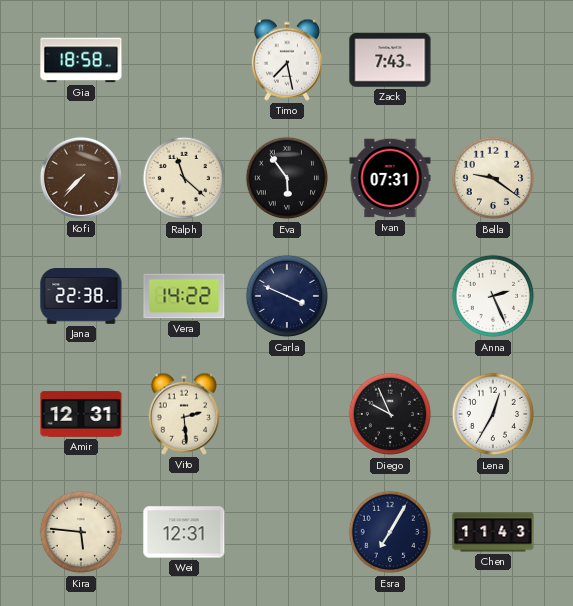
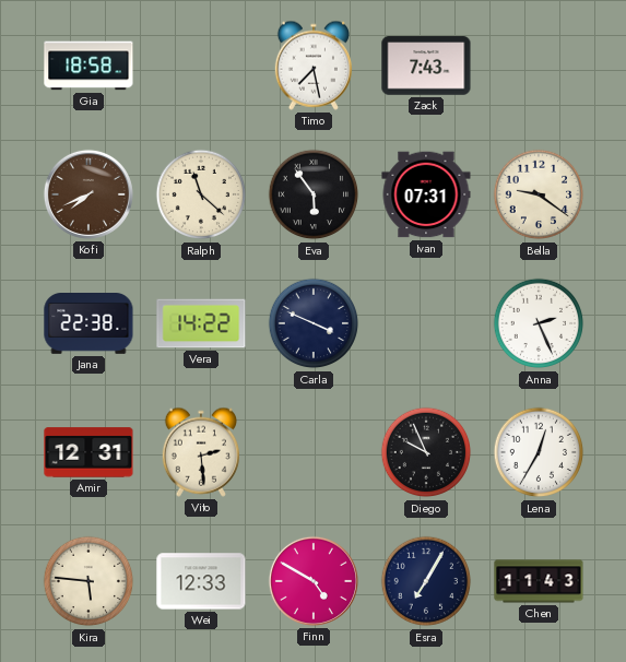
Kofi: 7:37 -> 7:41
Wei: 12:31 -> 12:33
Finn: none -> 4:50
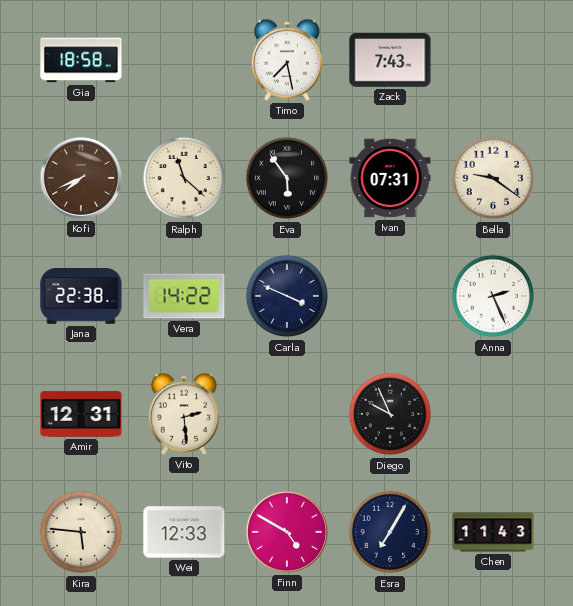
Lena: 12:35 -> none
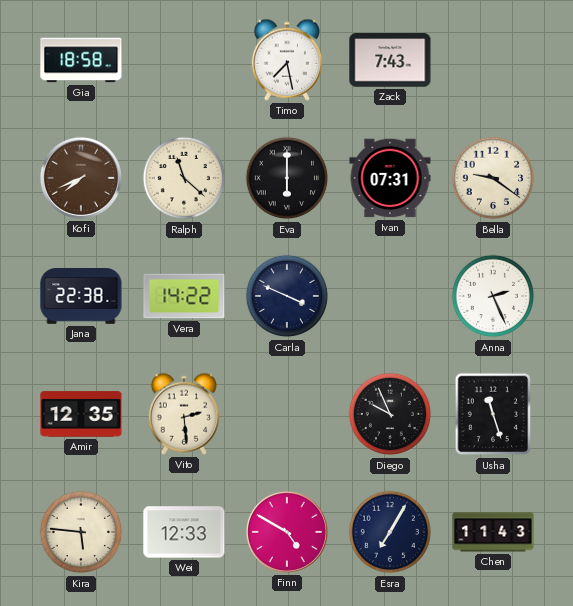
Eva: 5:54 -> 6:00
Amir: 12:31 -> 12:35
Usha: none -> 11:27
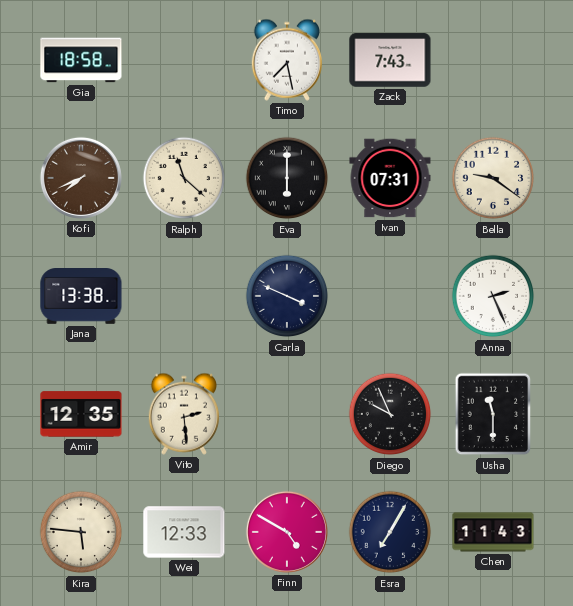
Jana: 22:38 -> 13:38
Vera: 14:22 -> none
Usha: 11:27 -> 11:30
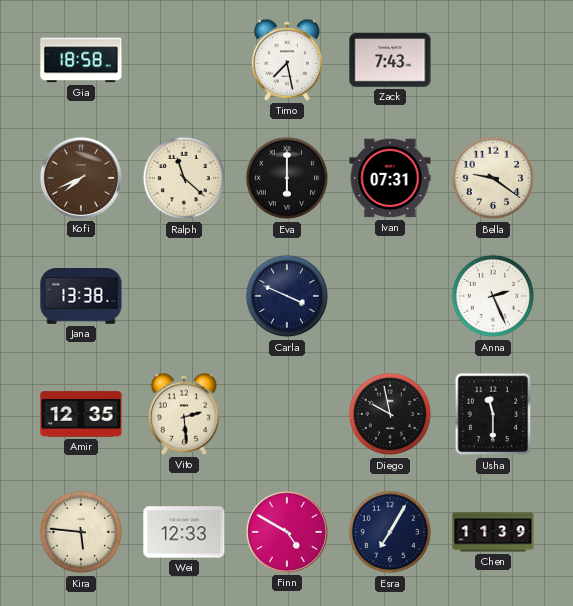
Diego: 9:56 -> 9:58
Chen: 11:43 -> 11:39
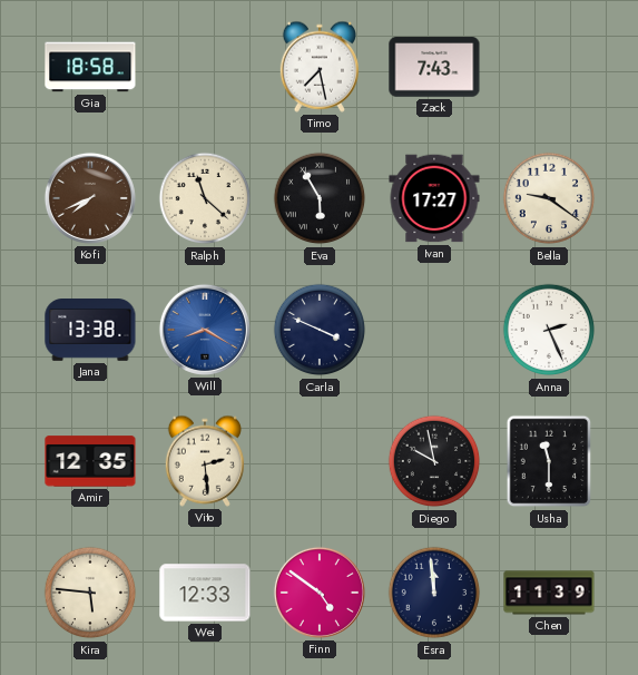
Eva: 6:00 -> 5:55
Ivan: 07:31 -> 17:27
Will: none -> 8:20
Finn: 4:50 -> 4:51
Esra: 7:05 -> 11:59
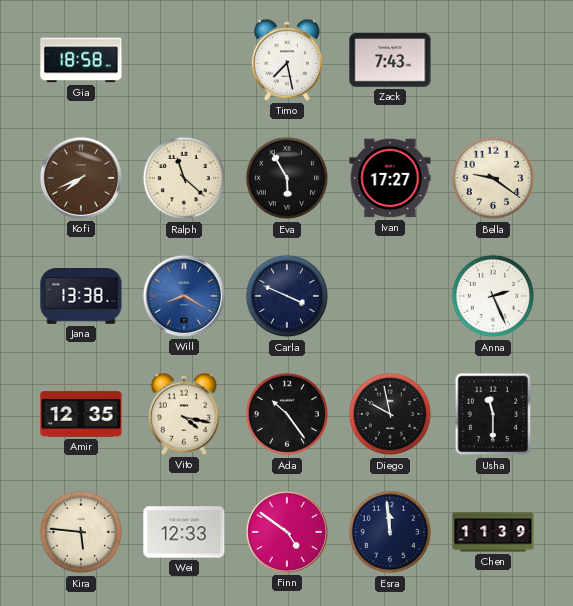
Vito: 2:29 -> 4:17
Ada: none -> 10:24
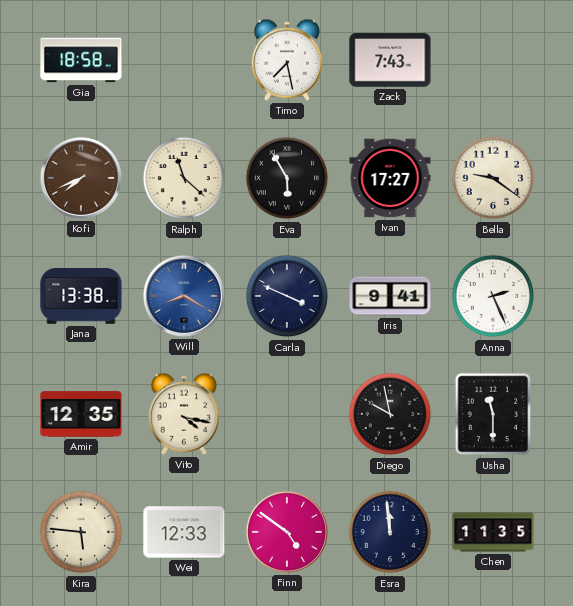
Iris: none -> 9:41
Ada: 10:24 -> none
Chen: 11:39 -> 11:35
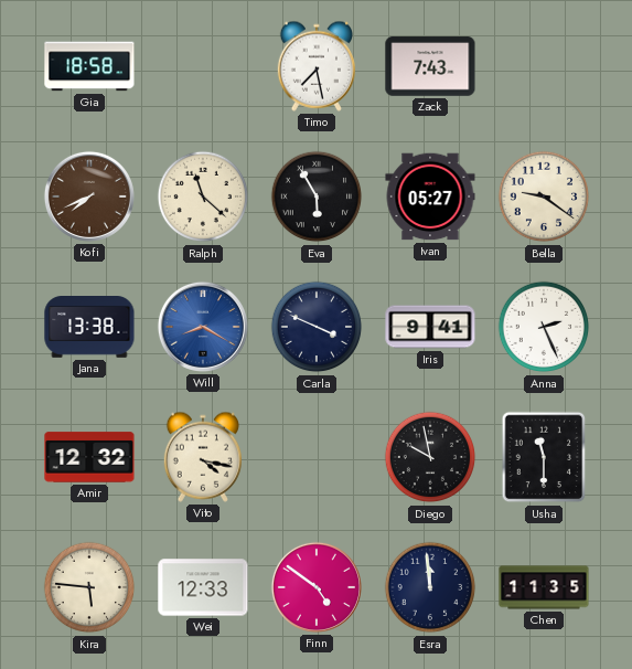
Ivan: 17:27 -> 05:27
Amir: 12:35 -> 12:32
